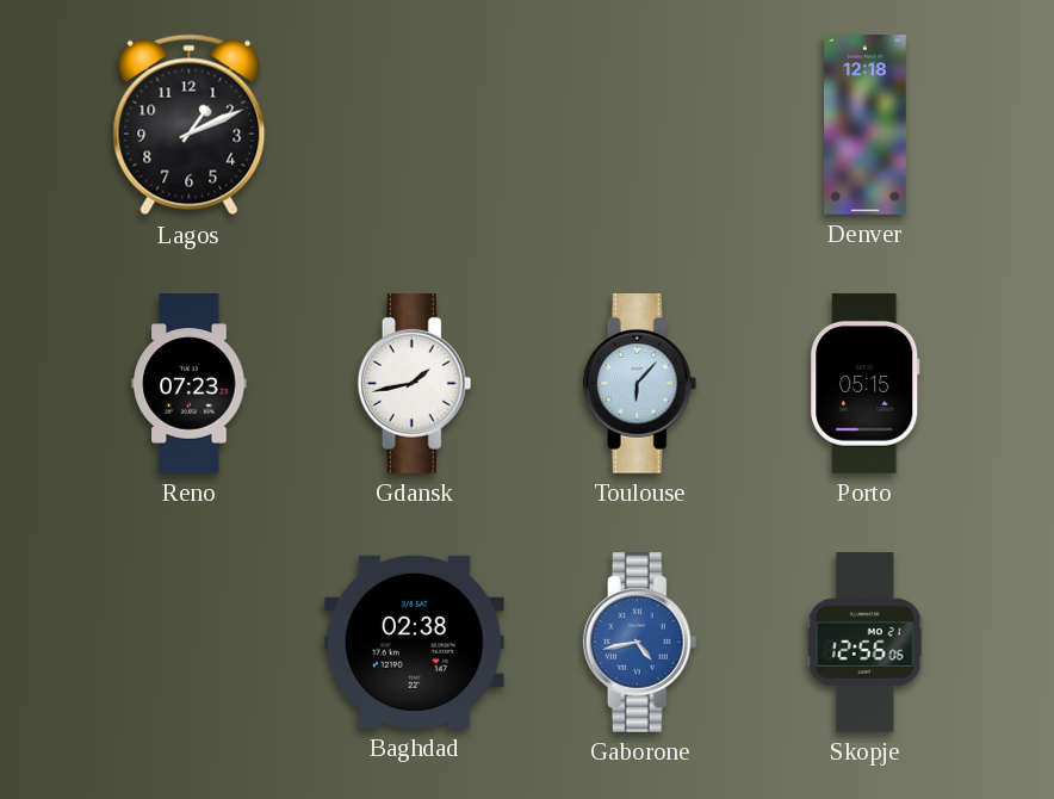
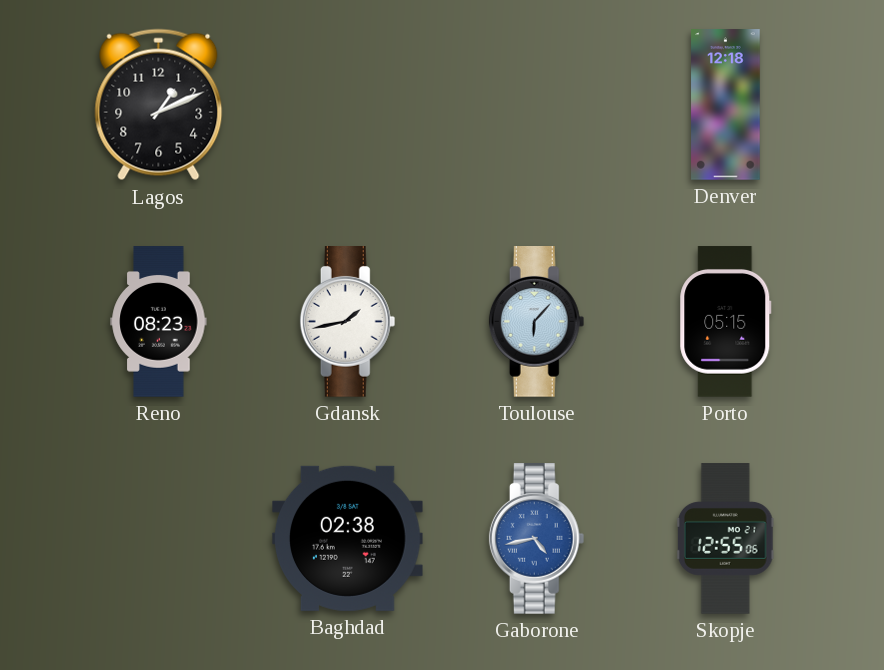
Reno: 07:23 -> 08:23
Skopje: 12:56 -> 12:55
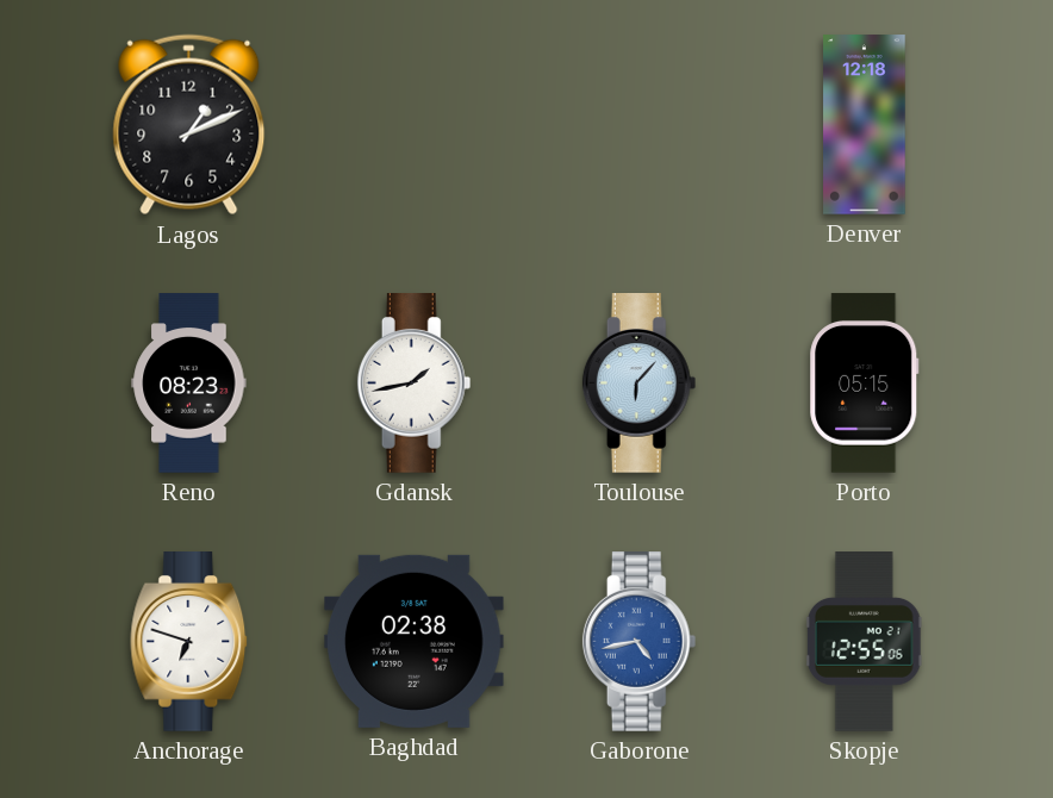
Anchorage: none -> 6:48
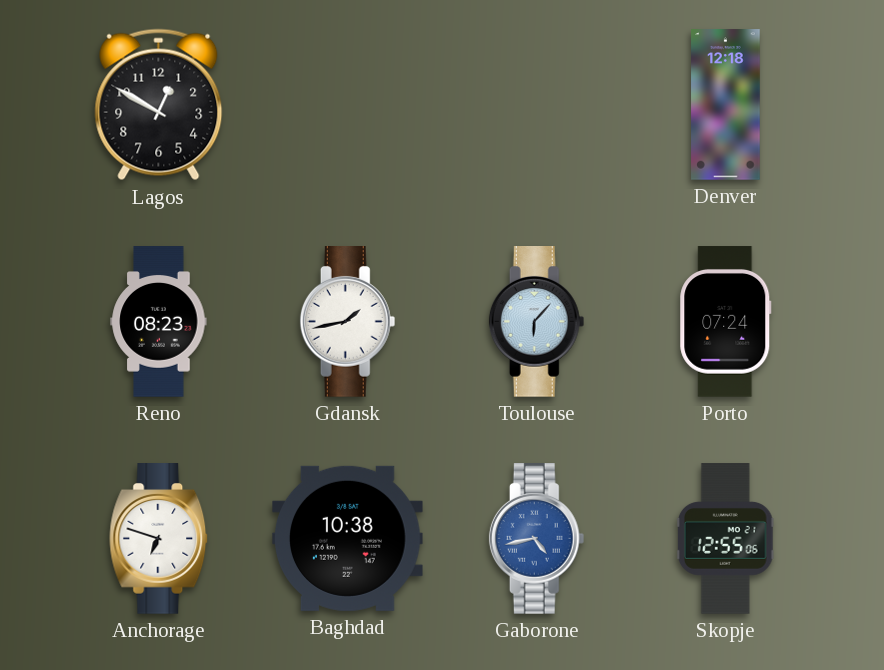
Lagos: 1:11 -> 12:50
Porto: 05:15 -> 07:24
Baghdad: 02:38 -> 10:38
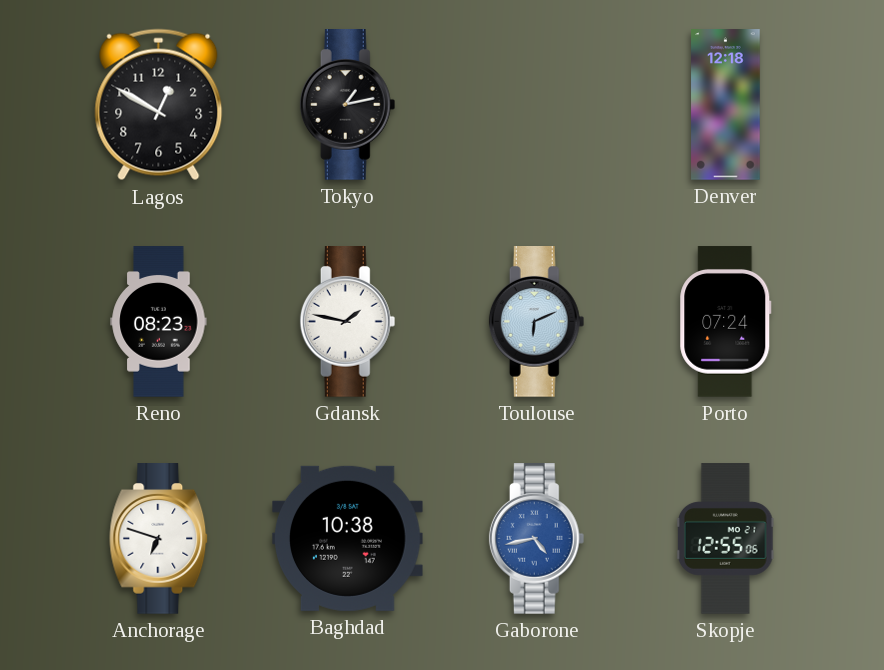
Tokyo: none -> 1:13
Gdansk: 1:43 -> 1:47
Toulouse: 6:07 -> 6:11
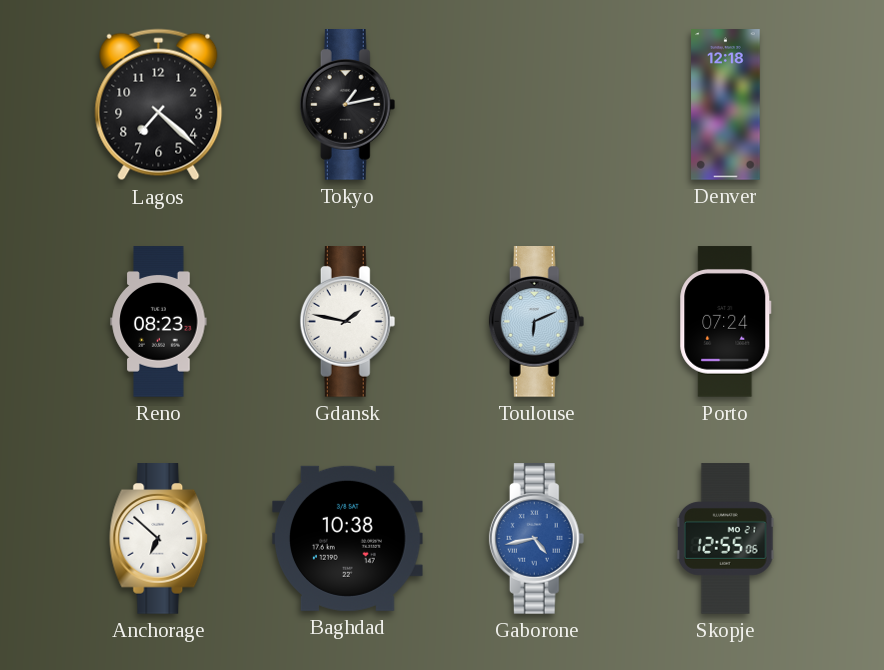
Lagos: 12:50 -> 7:22
Anchorage: 6:48 -> 6:52
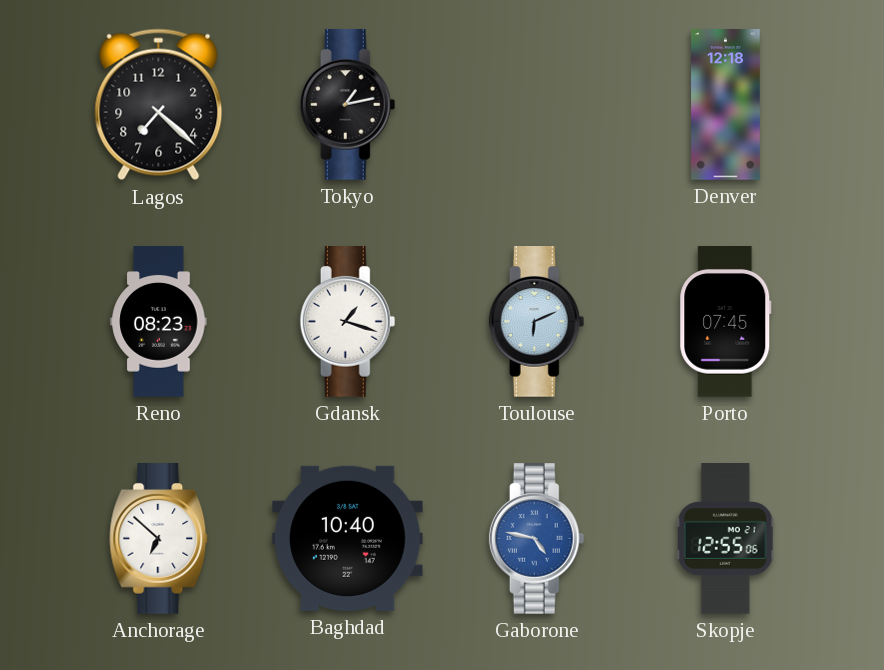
Gdansk: 1:47 -> 1:18
Porto: 07:24 -> 07:45
Baghdad: 10:38 -> 10:40
Gaborone: 4:43 -> 4:47
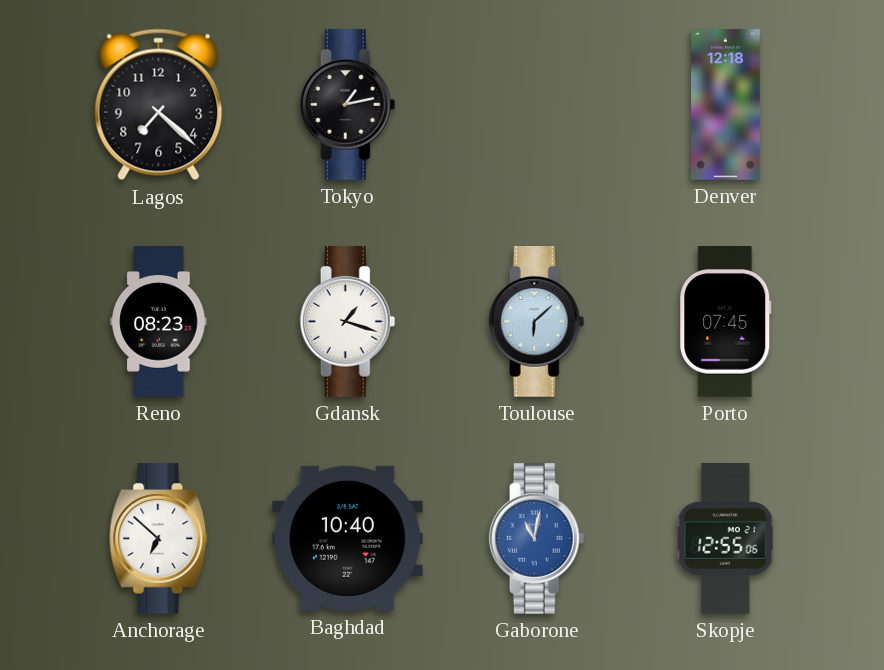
Toulouse: 6:11 -> 6:08
Gaborone: 4:47 -> 11:02
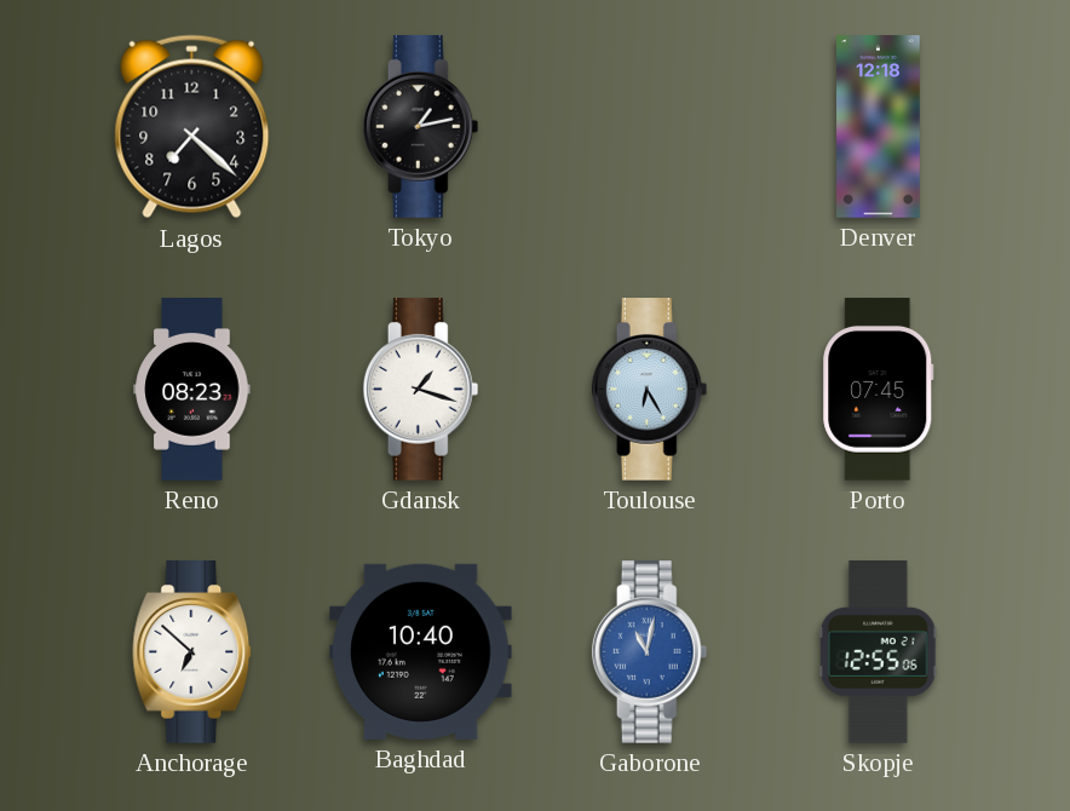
Toulouse: 6:08 -> 6:25
